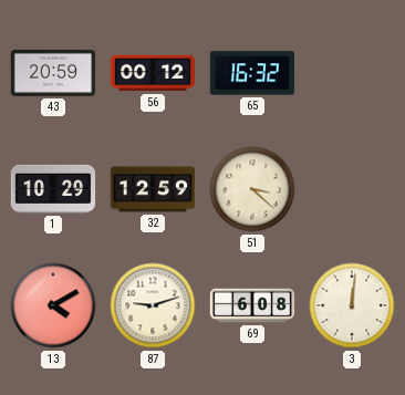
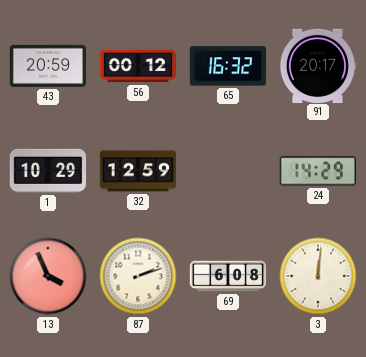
91: none -> 20:17
51: 3:22 -> none
24: none -> 14:29
13: 4:10 -> 3:56
87: 9:12 -> 2:12
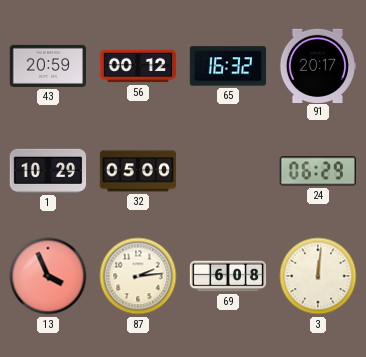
32: 12:59 -> 05:00
24: 14:29 -> 06:29
87: 2:12 -> 2:14
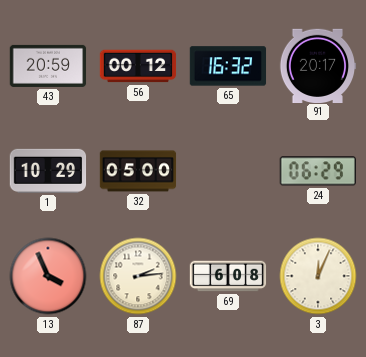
3: 12:01 -> 12:04
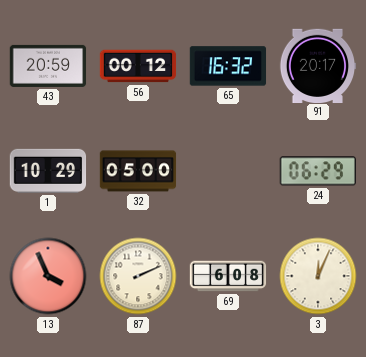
87: 2:14 -> 2:11
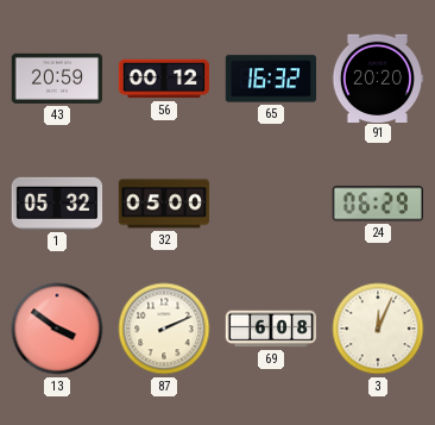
91: 20:17 -> 20:20
1: 10:29 -> 05:32
13: 3:56 -> 3:51
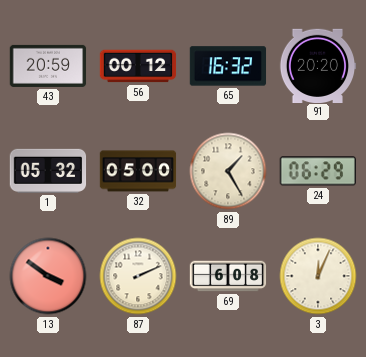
89: none -> 1:25
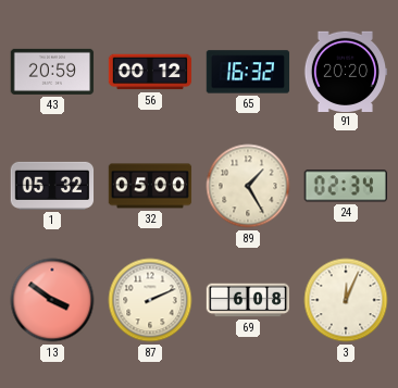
24: 06:29 -> 02:34
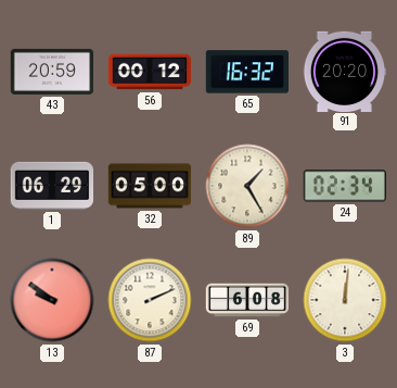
1: 05:32 -> 06:29
13: 3:51 -> 9:51
3: 12:04 -> 12:01
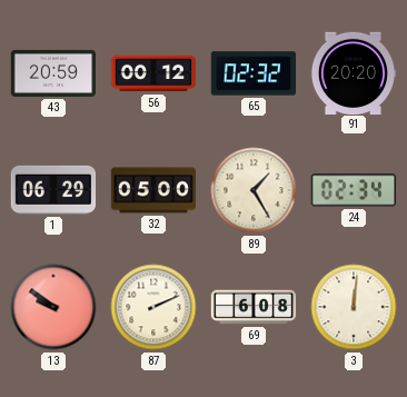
65: 16:32 -> 02:32
